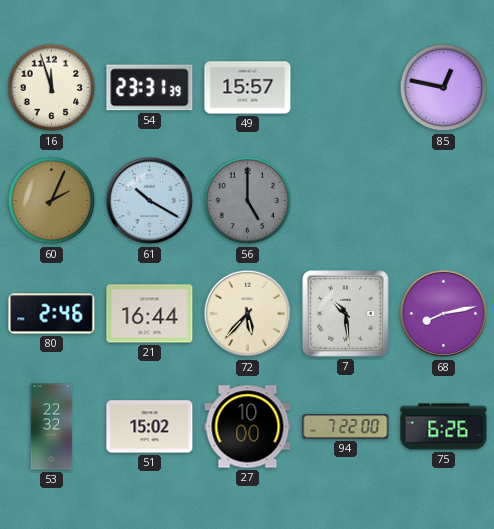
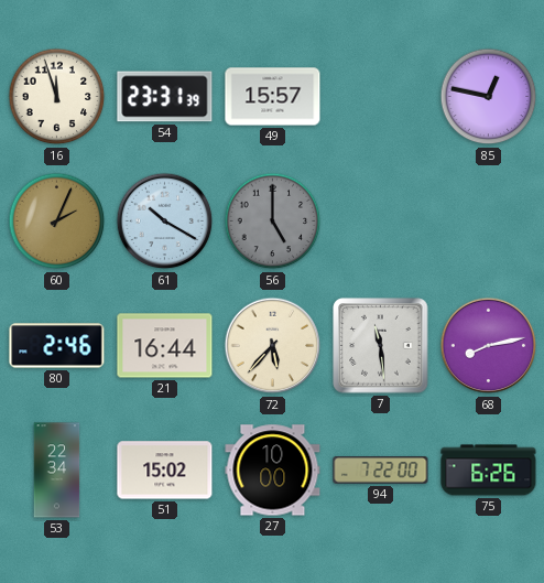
7: 10:29 -> 11:29
53: 22:32 -> 22:34
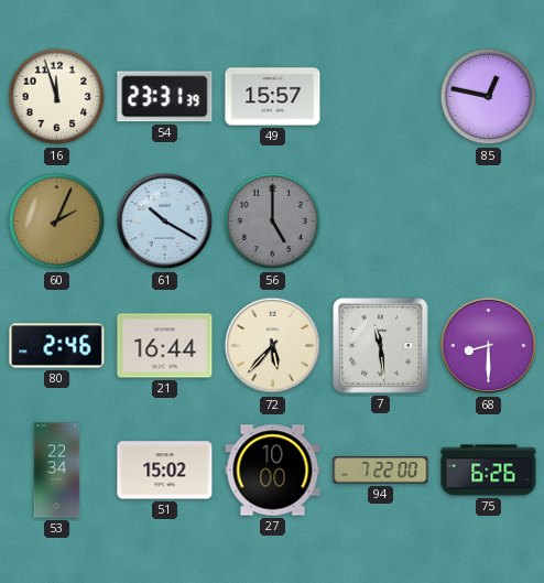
68: 8:13 -> 8:30
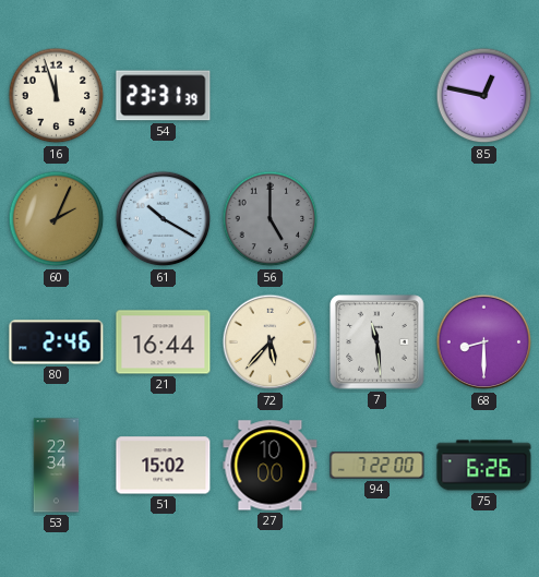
49: 15:57 -> none
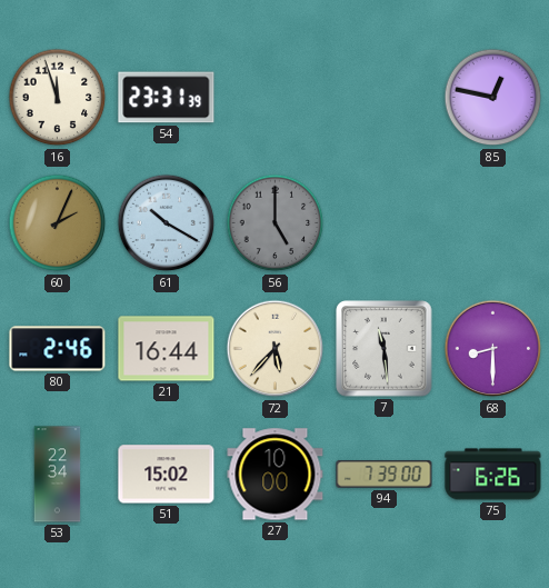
94: 7:22 -> 7:39
